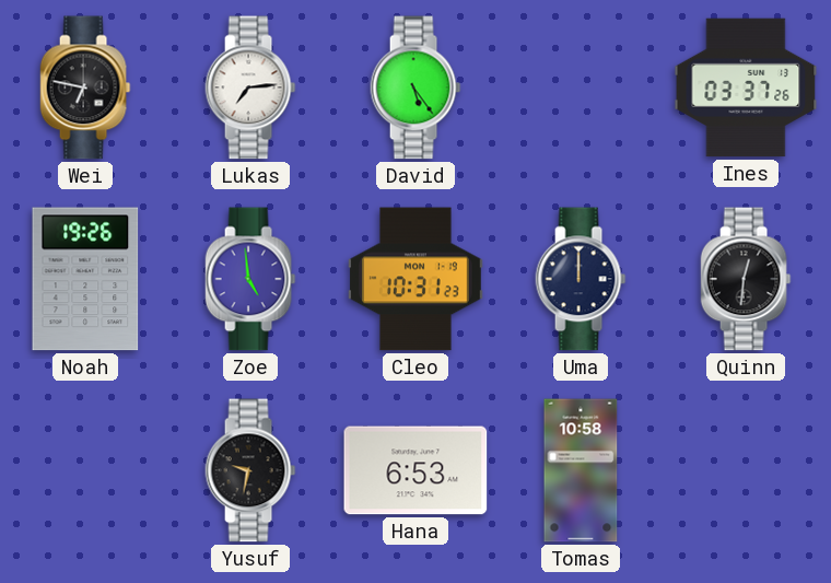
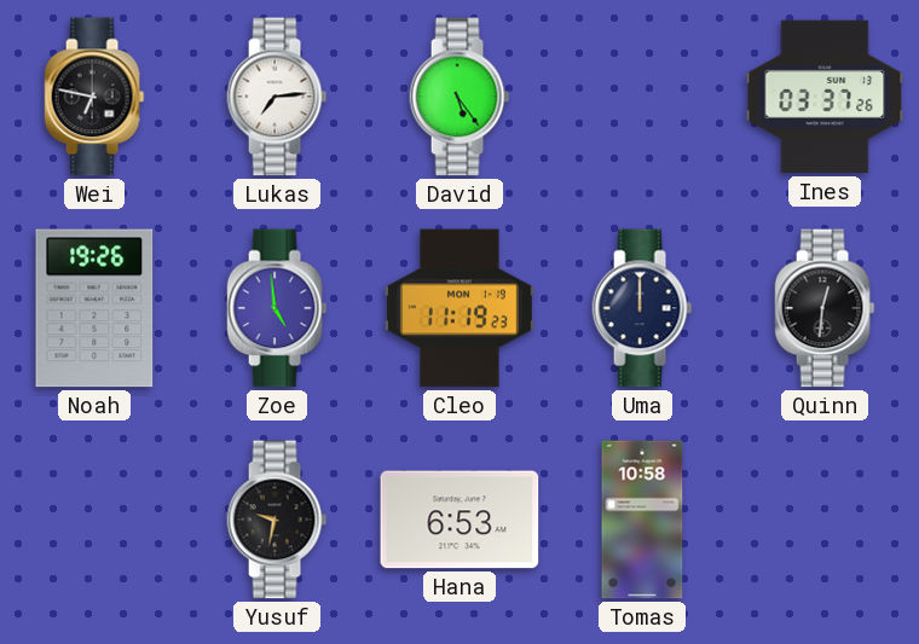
Cleo: 10:31 -> 11:19
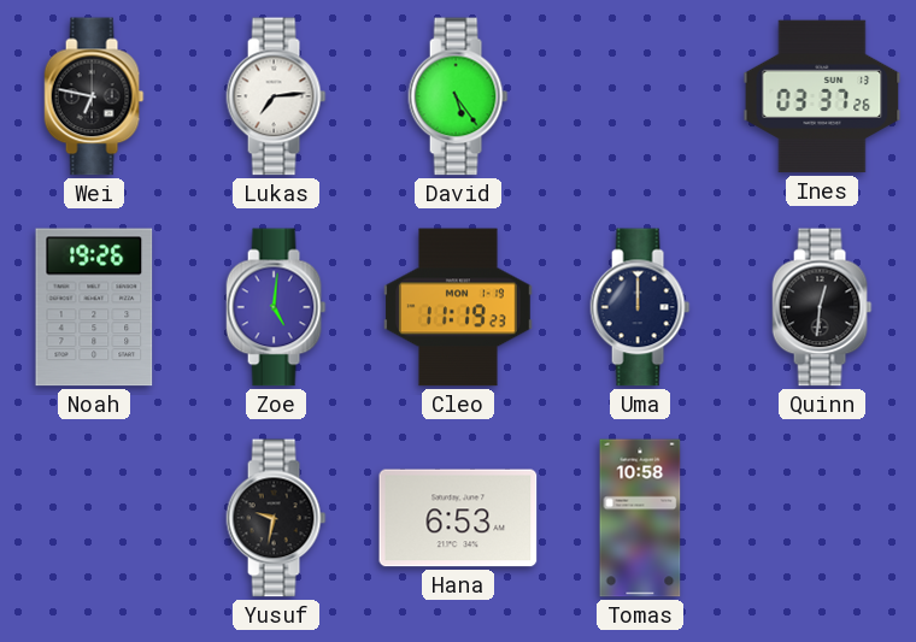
Zoe: 4:59 -> 5:01
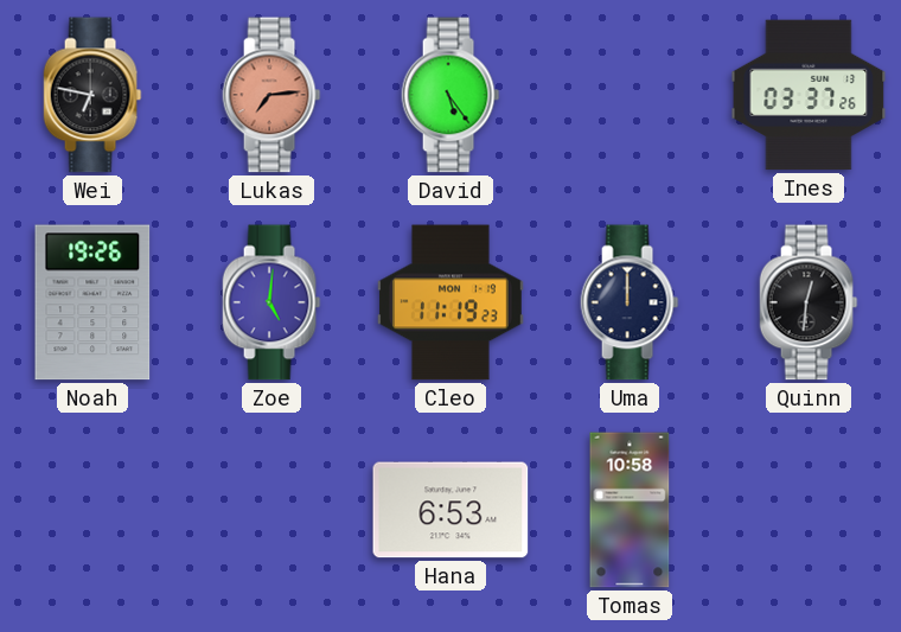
Lukas dial: white -> salmon
Yusuf: 9:32 -> none
